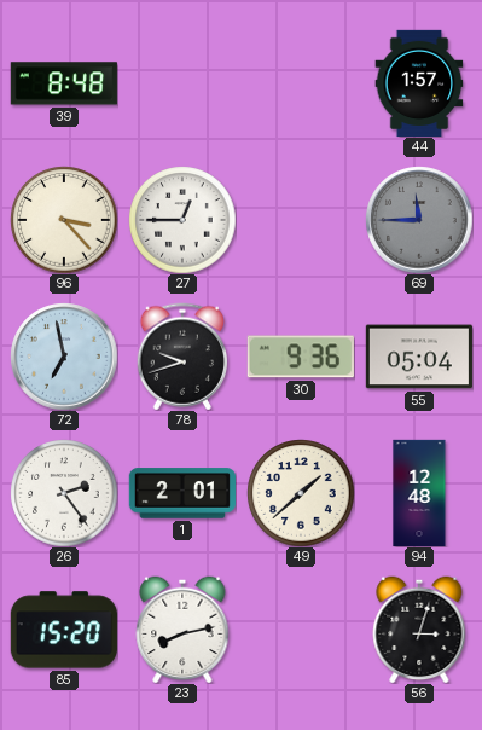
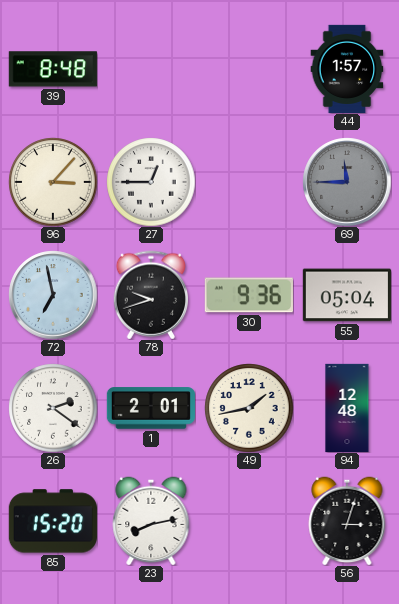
96: 3:23 -> 3:07
26: 2:24 -> 2:21
49: 1:38 -> 1:43
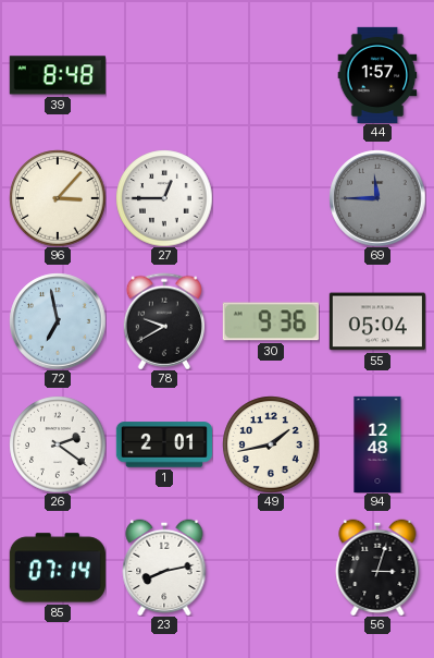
78: 9:42 -> 9:40
85: 15:20 -> 07:14
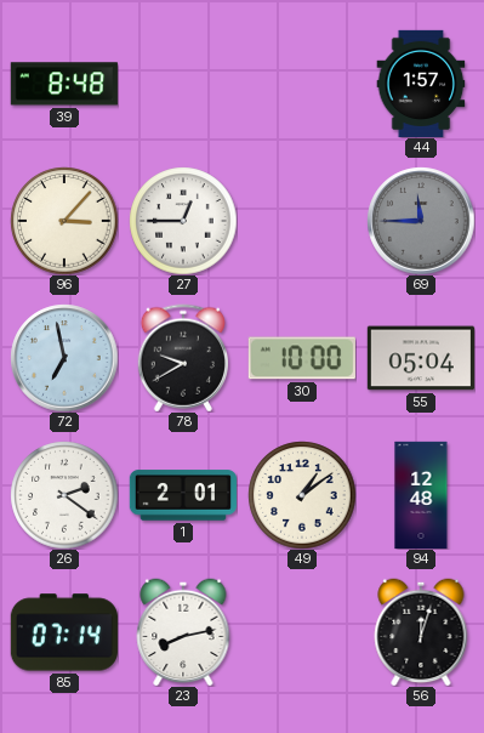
30: 9:36 -> 10:00
49: 1:43 -> 1:09
56: 3:03 -> 12:03
